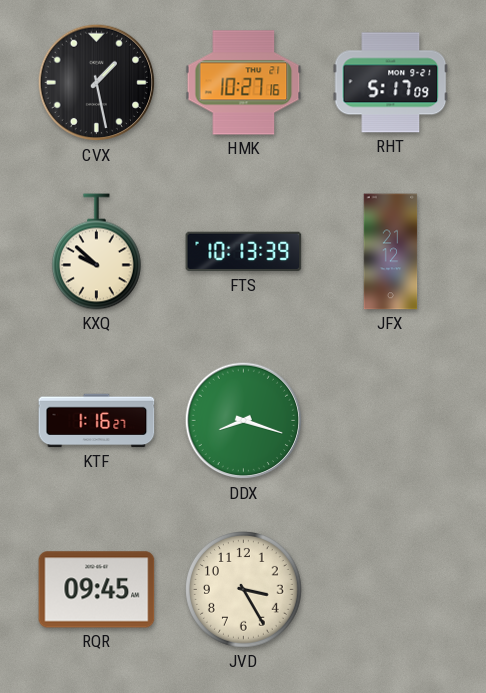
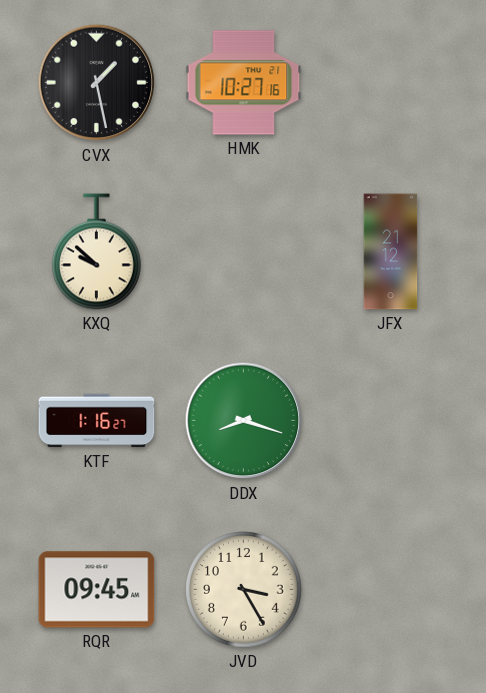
RHT: 5:17 -> none
FTS: 10:13 -> none
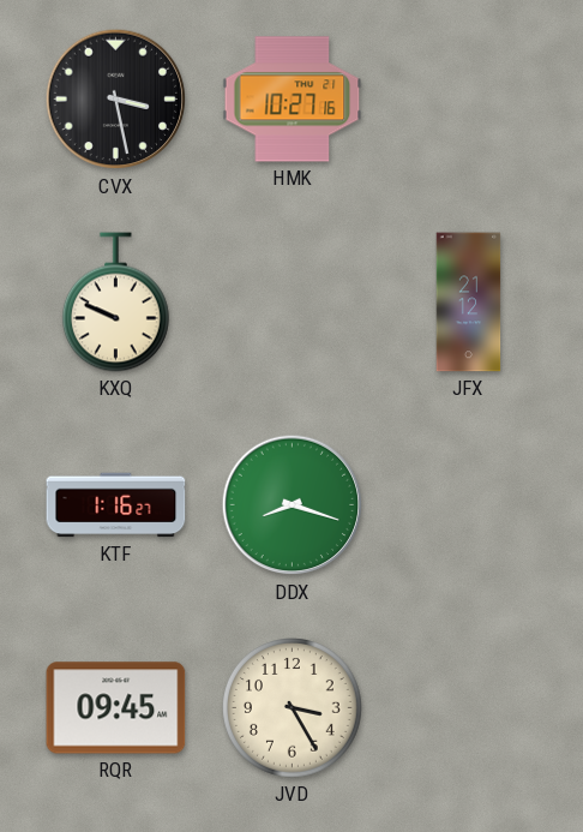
CVX: 1:28 -> 3:28
KXQ: 9:52 -> 9:49
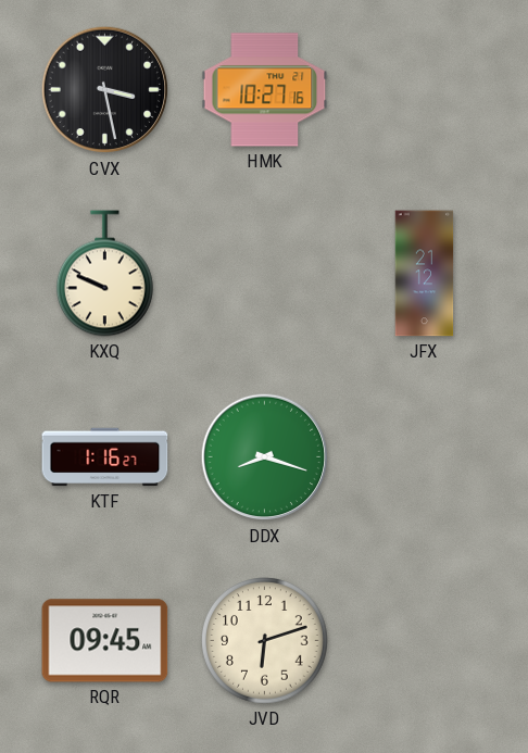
JVD: 3:25 -> 6:12
